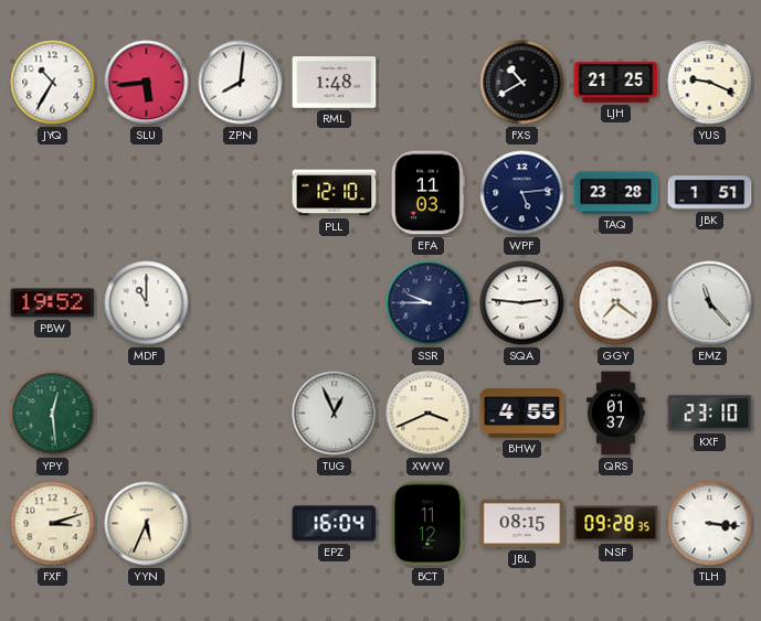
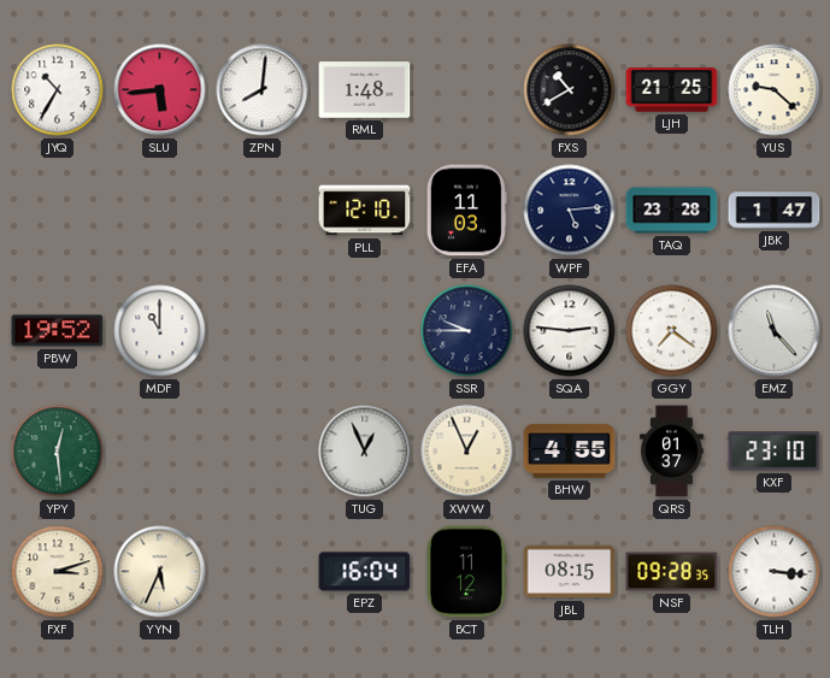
YUS: 9:19 -> 9:22
JBK: 1:51 -> 1:47
XWW: 3:41 -> 12:56
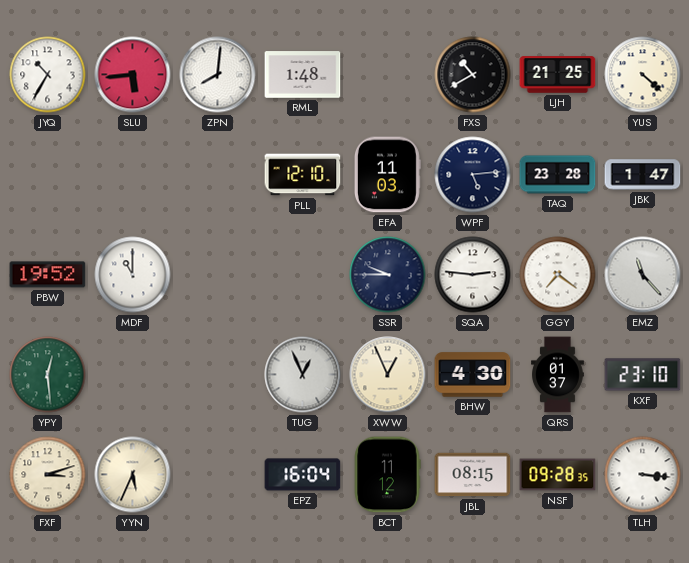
YUS: 9:22 -> 4:22
BHW: 4:55 -> 4:30
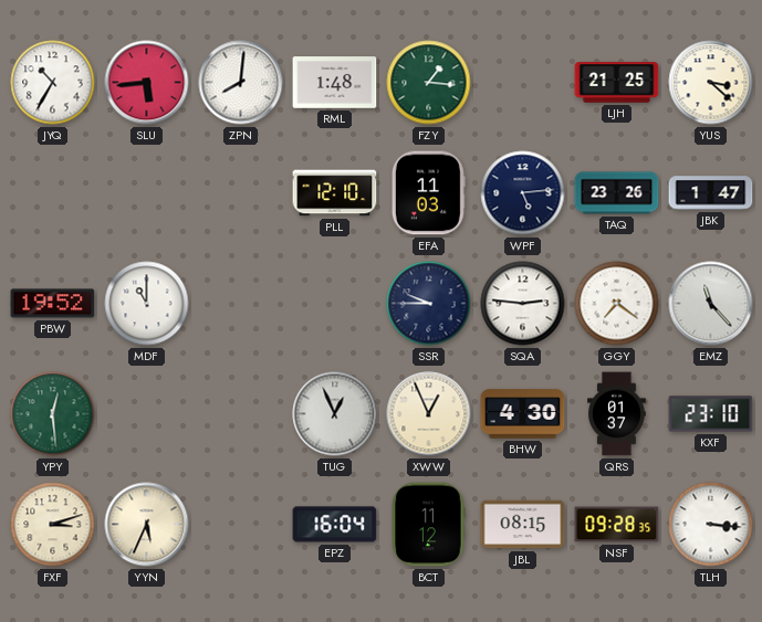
FZY: none -> 1:16
FXS: 10:40 -> none
YUS: 4:22 -> 3:22
TAQ: 23:28 -> 23:26
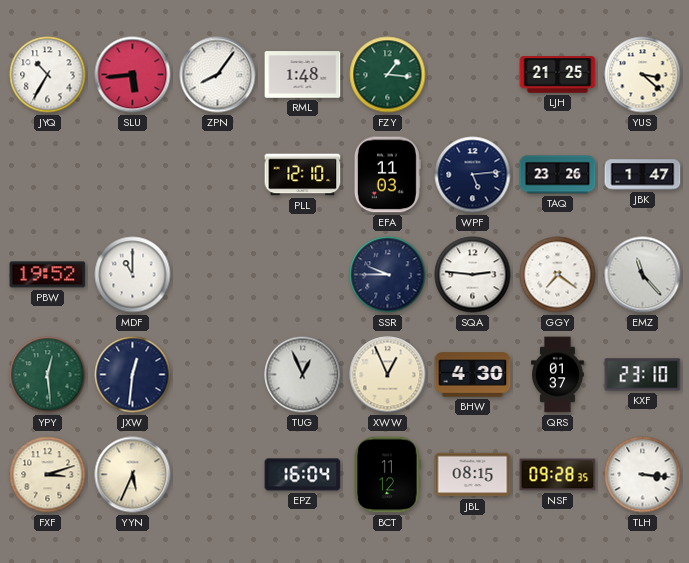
ZPN: 8:01 -> 8:06
JXW: none -> 12:31
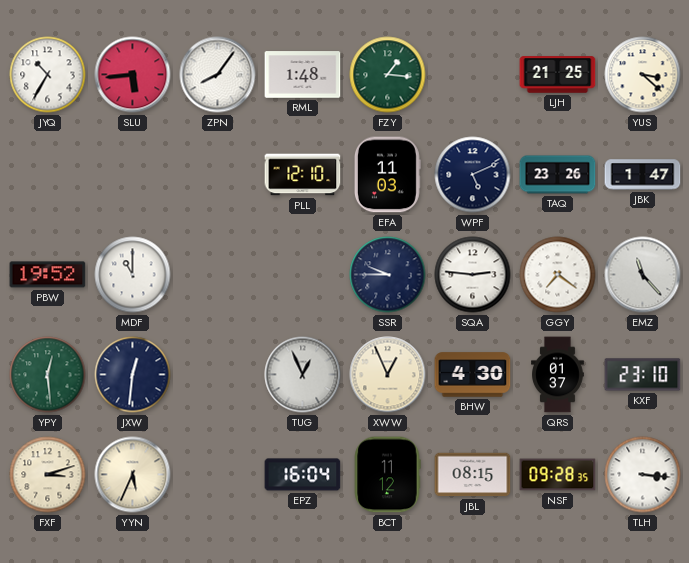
WPF: 5:14 -> 5:11
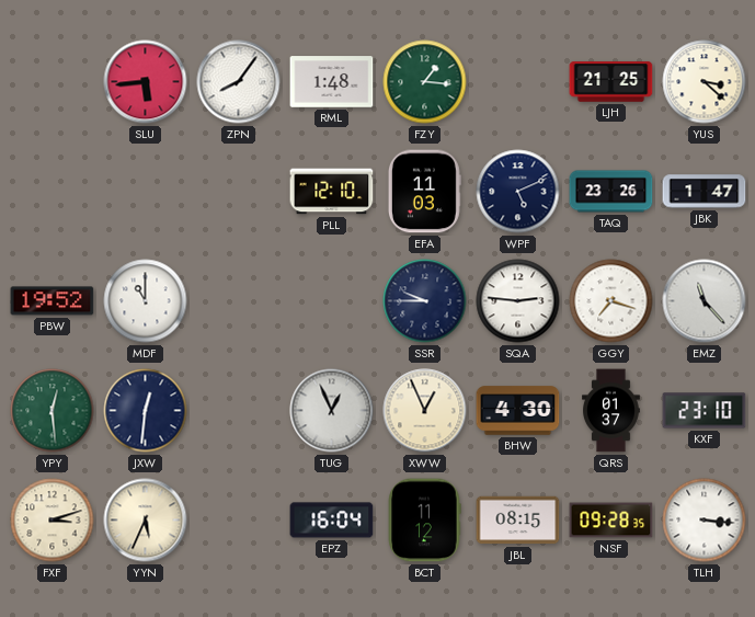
JYQ: 10:35 -> none
GGY: 7:21 -> 7:18
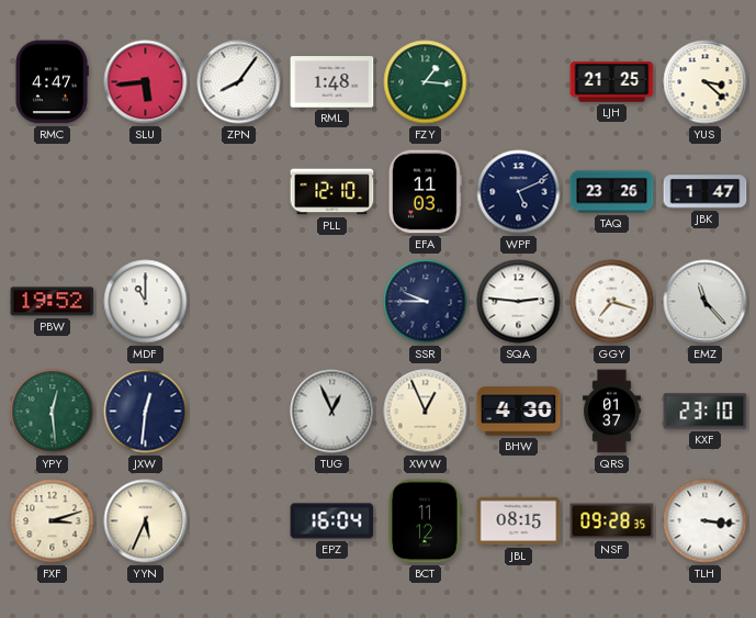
RMC: none -> 4:47
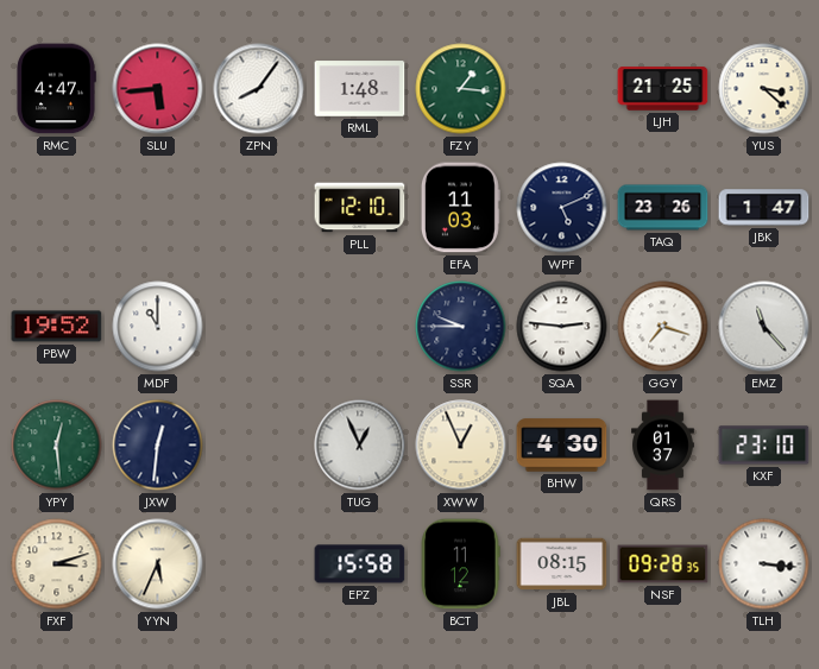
EPZ: 16:04 -> 15:58
